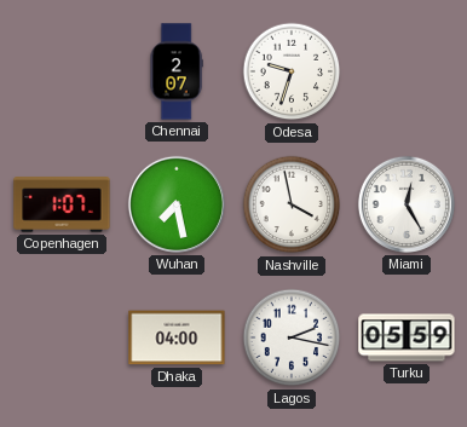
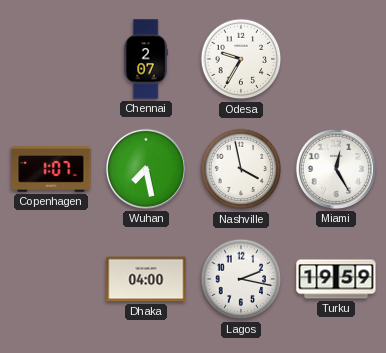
Odesa: 9:33 -> 9:35
Turku: 05:59 -> 19:59
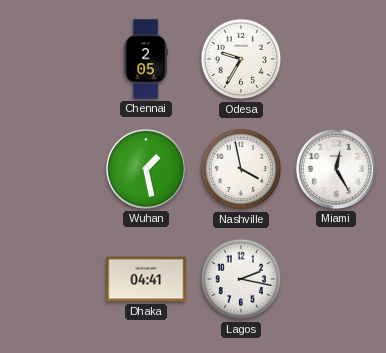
Chennai: 2:07 -> 2:05
Copenhagen: 1:07 -> none
Wuhan: 7:28 -> 1:28
Dhaka: 04:00 -> 04:41
Turku: 19:59 -> none
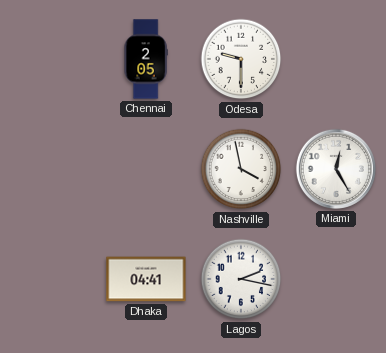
Odesa: 9:35 -> 9:30
Wuhan: 1:28 -> none
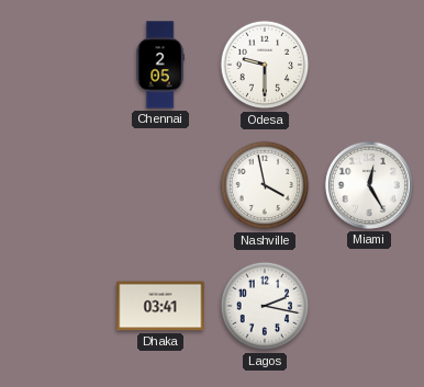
Dhaka: 04:41 -> 03:41
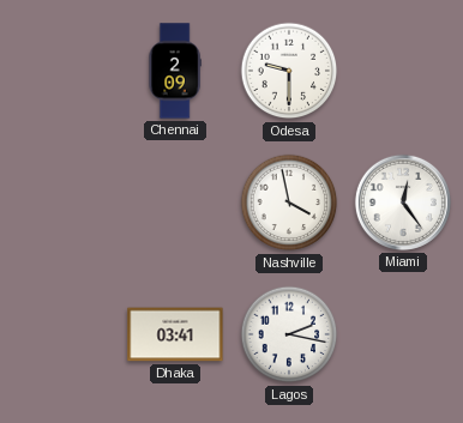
Chennai: 2:05 -> 2:09
Miami: 12:25 -> 12:24
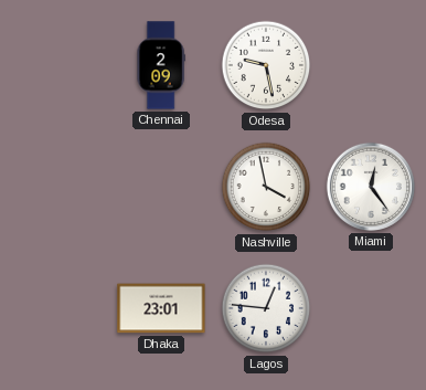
Odesa: 9:30 -> 9:28
Dhaka: 03:41 -> 23:01
Lagos: 2:17 -> 12:46
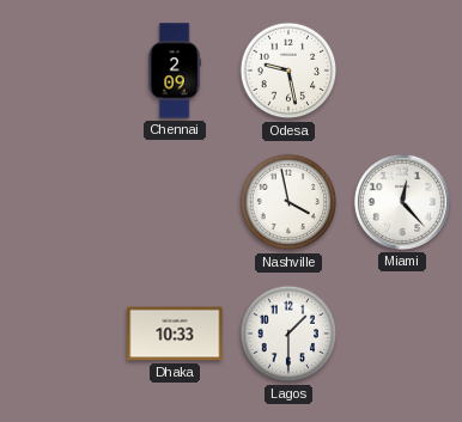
Miami: 12:24 -> 12:23
Dhaka: 23:01 -> 10:33
Lagos: 12:46 -> 1:30
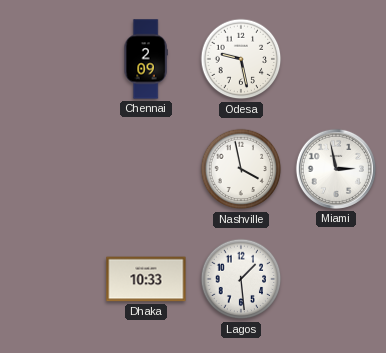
Miami: 12:23 -> 2:58
Lagos: 1:30 -> 1:29
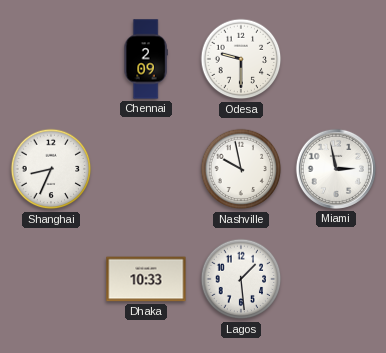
Odesa: 9:28 -> 9:30
Shanghai: none -> 8:34
Nashville: 3:58 -> 9:58
